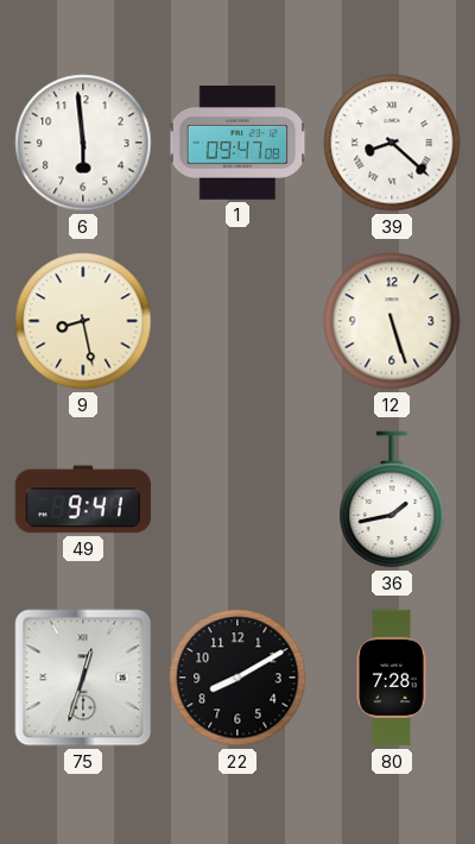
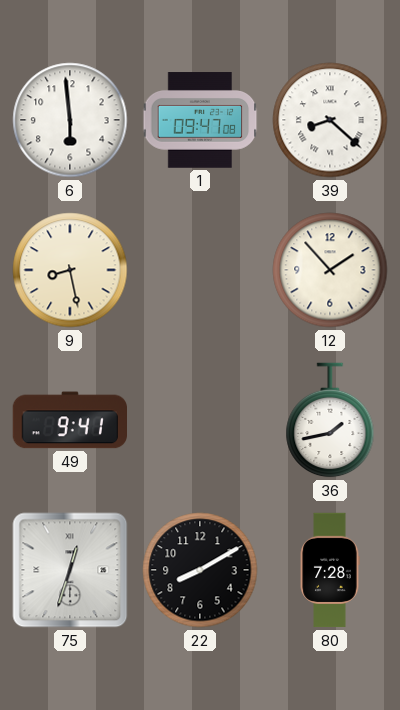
12: 5:27 -> 1:53
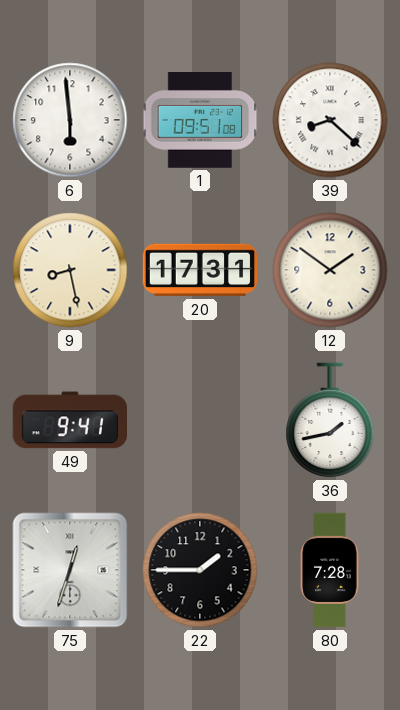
1: 09:47 -> 09:51
20: none -> 17:31
12: 1:53 -> 1:51
22: 8:10 -> 1:45
